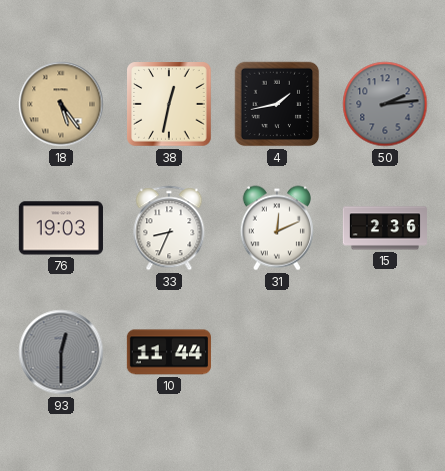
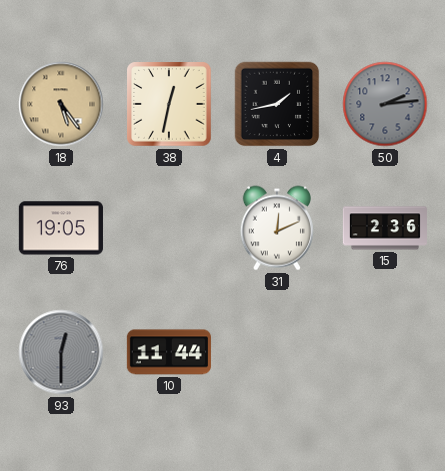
76: 19:03 -> 19:05
33: 8:34 -> none
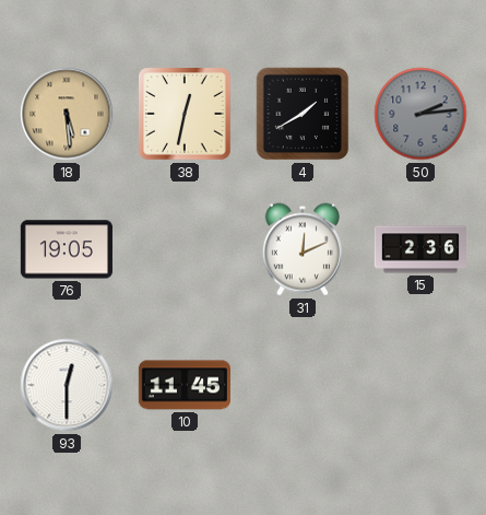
18: 5:24 -> 5:29
4: 1:43 -> 1:40
93 dial: grey -> white
10: 11:44 -> 11:45
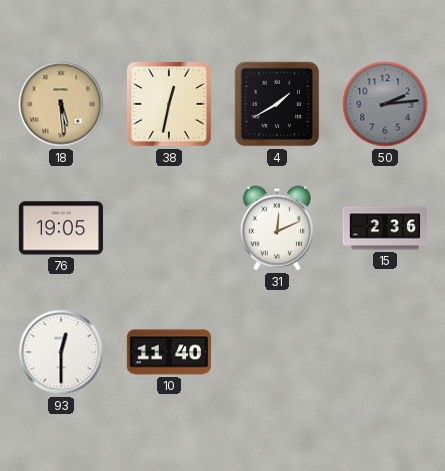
10: 11:45 -> 11:40
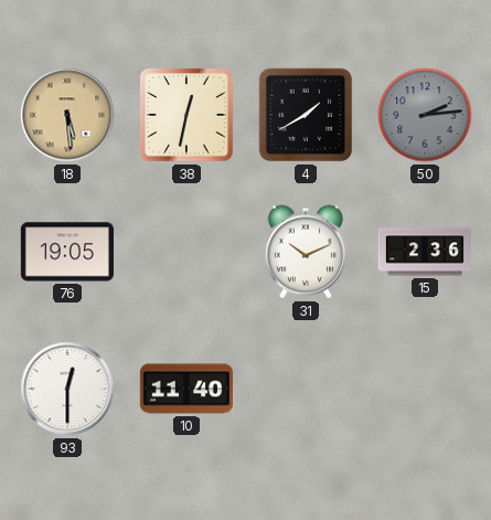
31: 12:11 -> 10:11
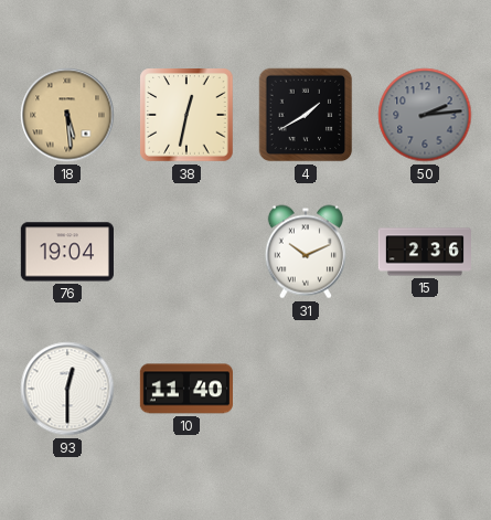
76: 19:05 -> 19:04
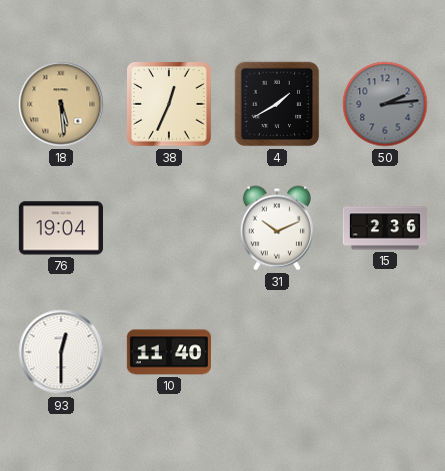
38: 12:32 -> 12:34
